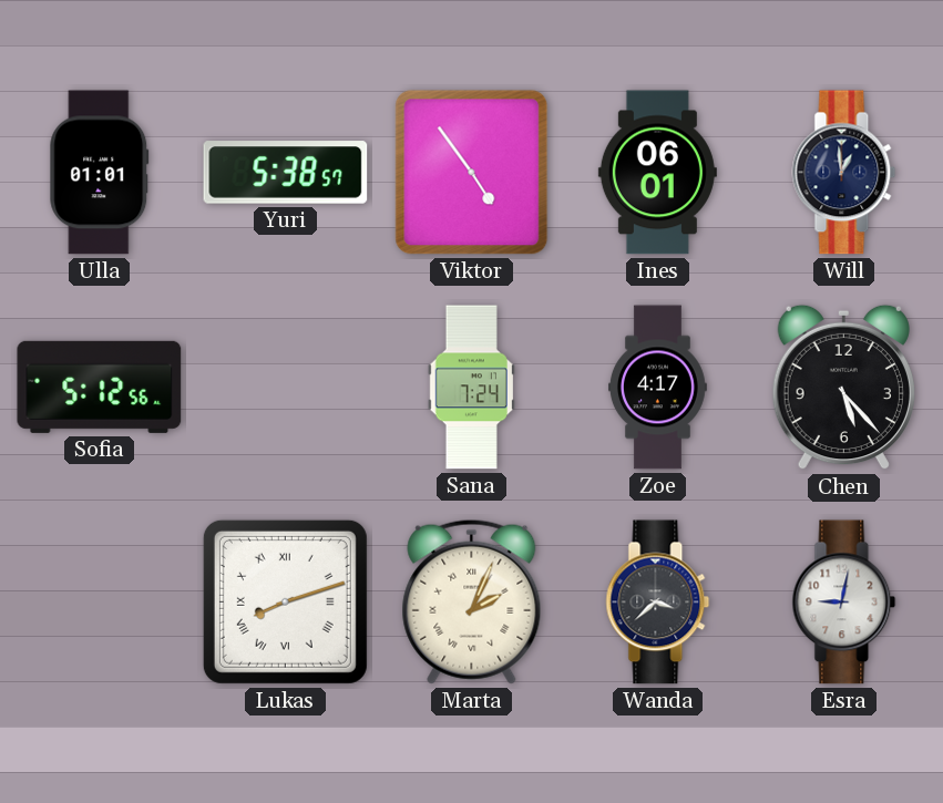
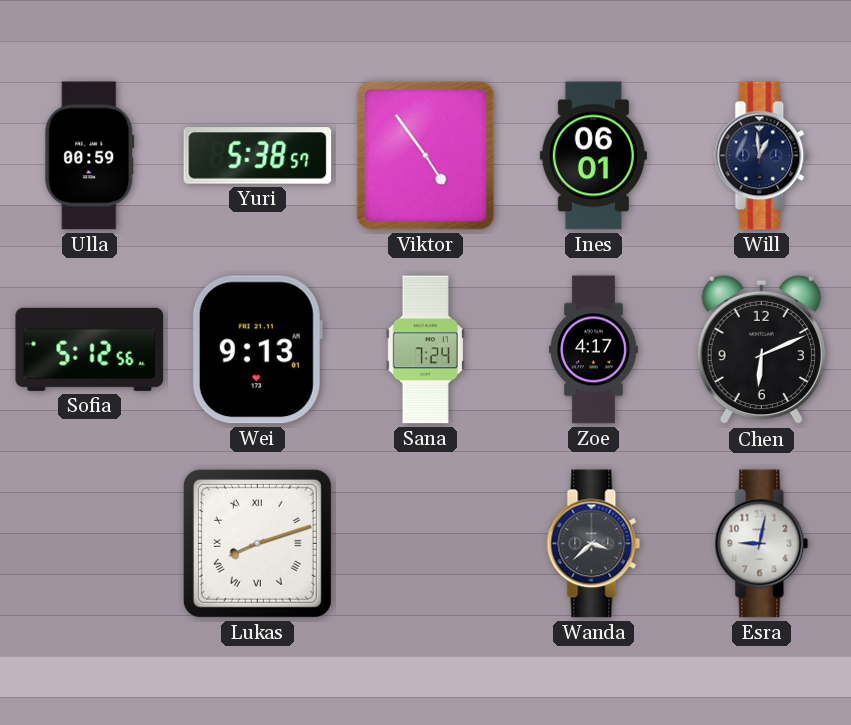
Ulla: 01:01 -> 00:59
Wei: none -> 9:13
Chen: 5:23 -> 6:11
Marta: 2:04 -> none
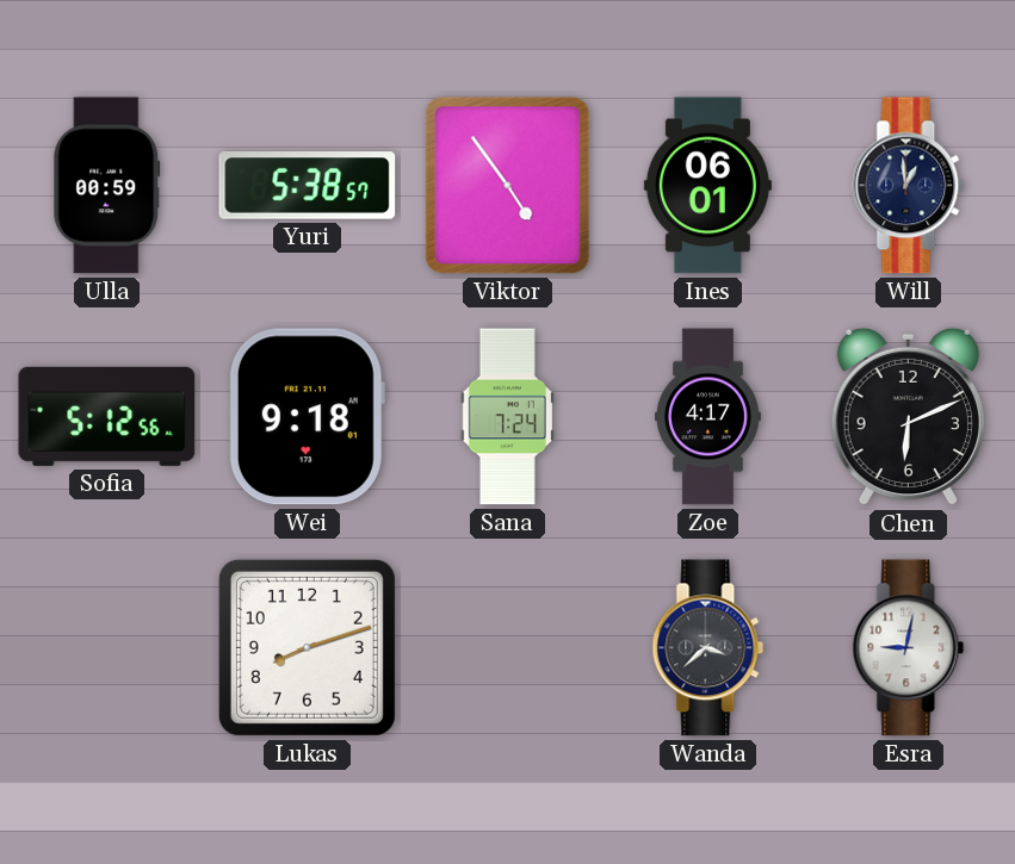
Wei: 9:13 -> 9:18
Lukas numerals: Roman -> Arabic
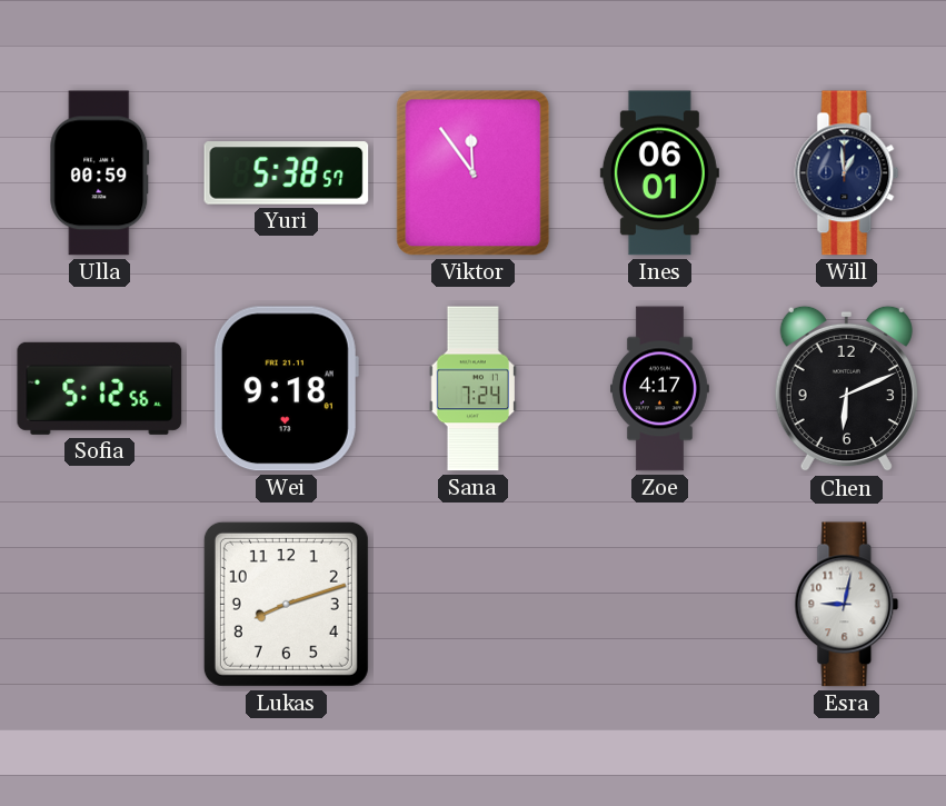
Viktor: 4:54 -> 11:54
Wanda: 3:38 -> none
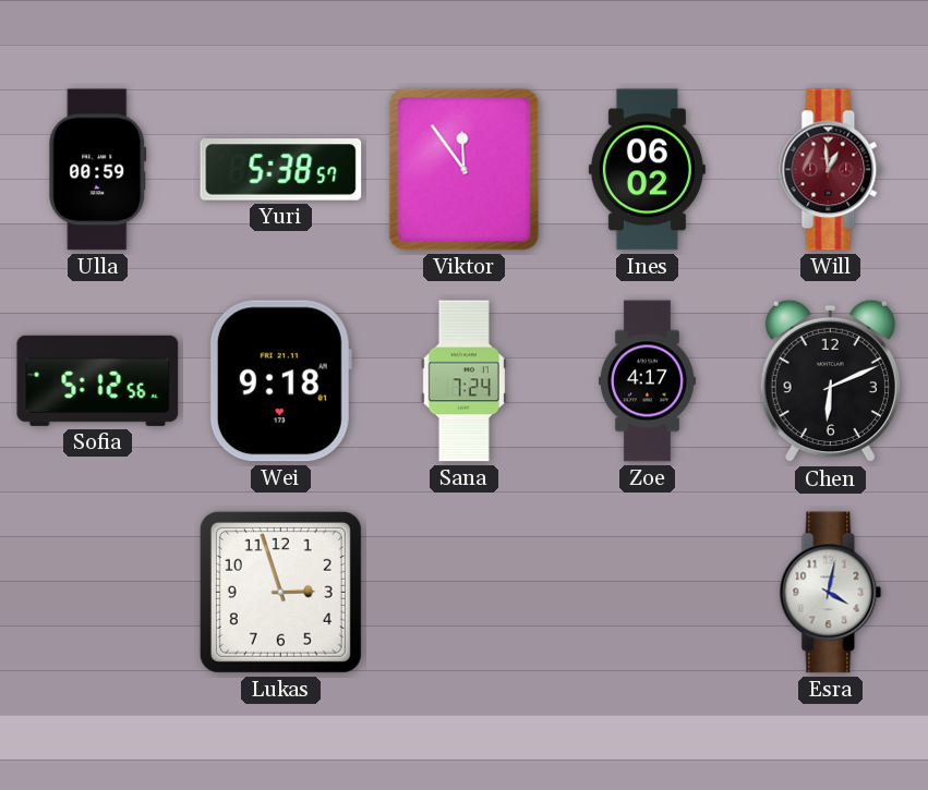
Ines: 06:01 -> 06:02
Will dial: navy -> burgundy
Lukas: 8:12 -> 2:57
Esra: 9:02 -> 4:02
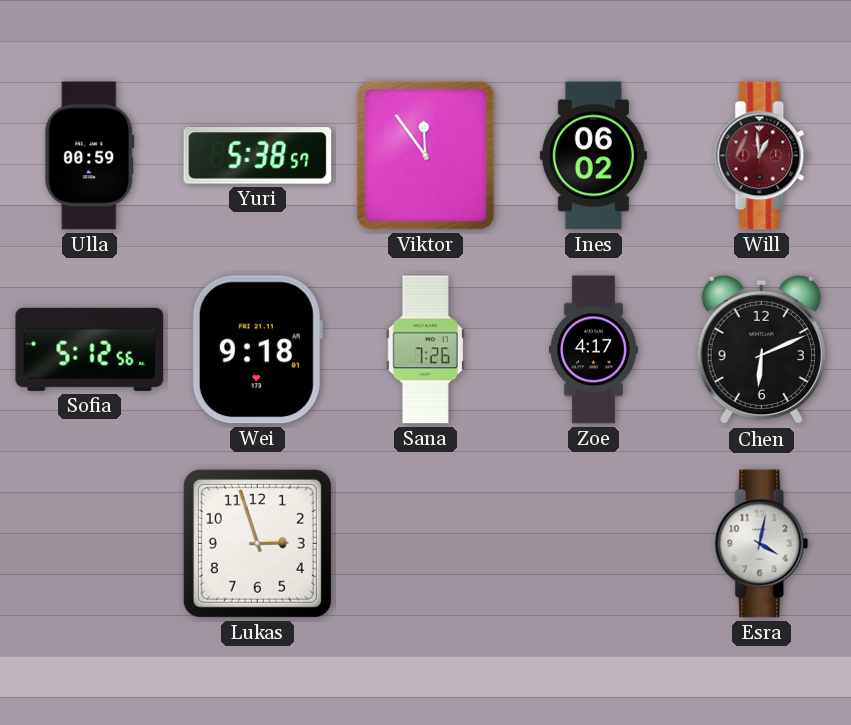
Sana: 7:24 -> 7:26
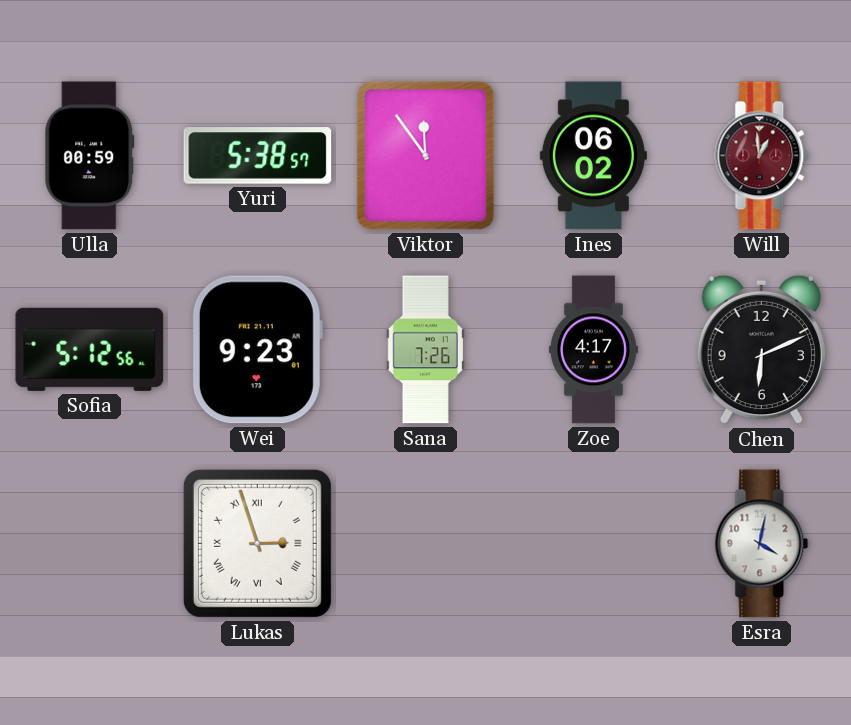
Wei: 9:18 -> 9:23
Lukas numerals: Arabic -> Roman
